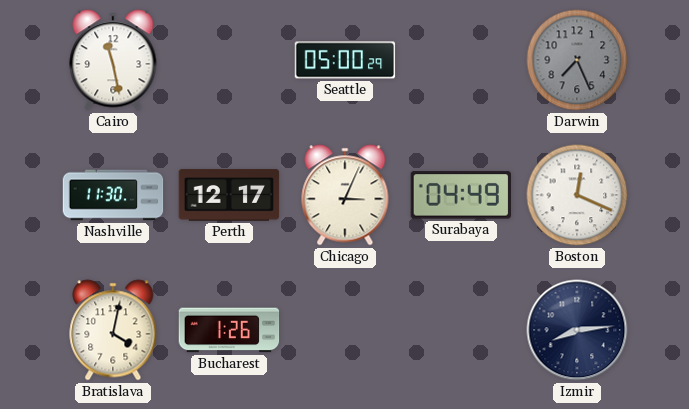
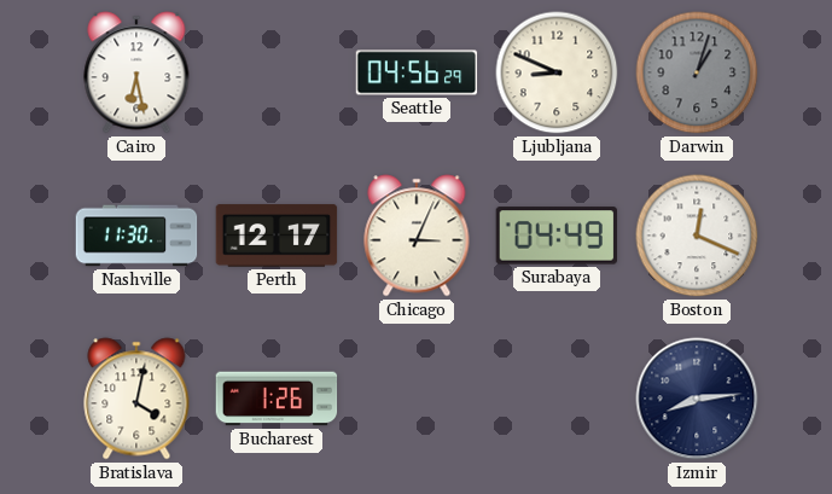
Cairo: 11:28 -> 6:28
Seattle: 05:00 -> 04:56
Ljubljana: none -> 8:49
Darwin: 7:26 -> 1:03
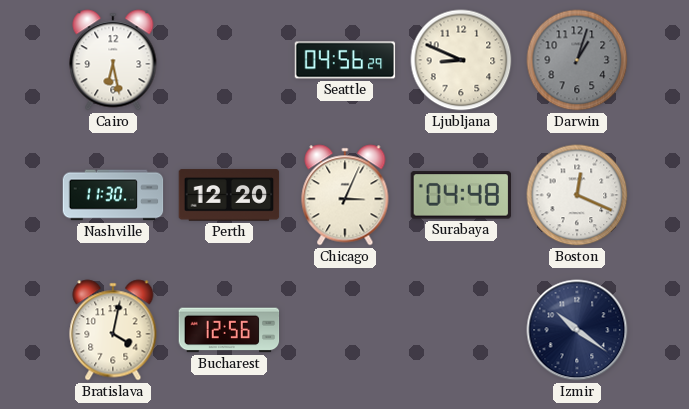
Perth: 12:17 -> 12:20
Surabaya: 04:49 -> 04:48
Bucharest: 1:26 -> 12:56
Izmir: 8:14 -> 10:21
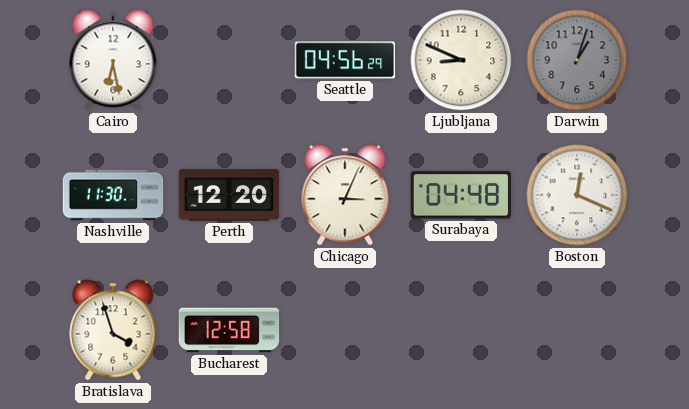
Bratislava: 4:02 -> 3:57
Bucharest: 12:56 -> 12:58
Izmir: 10:21 -> none
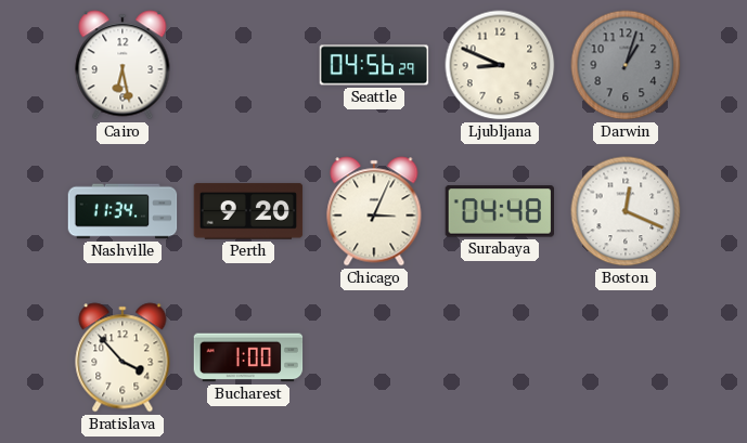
Nashville: 11:30 -> 11:34
Perth: 12:20 -> 9:20
Bratislava: 3:57 -> 3:53
Bucharest: 12:58 -> 1:00
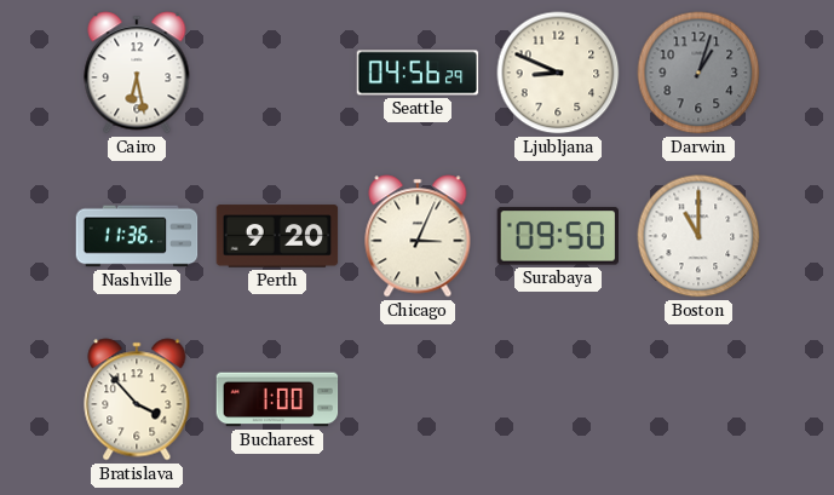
Nashville: 11:34 -> 11:36
Surabaya: 04:48 -> 09:50
Boston: 12:19 -> 11:00
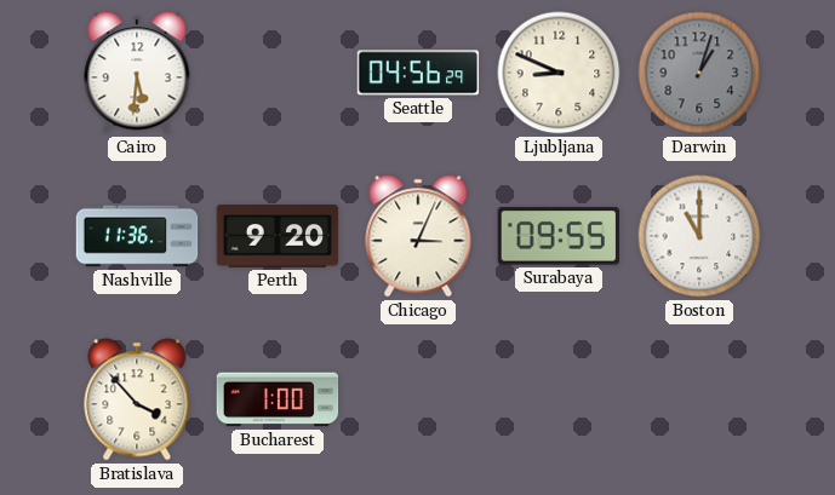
Cairo: 6:28 -> 5:31
Surabaya: 09:50 -> 09:55
